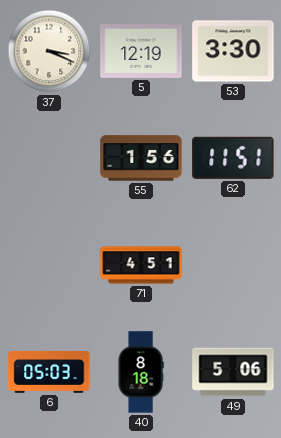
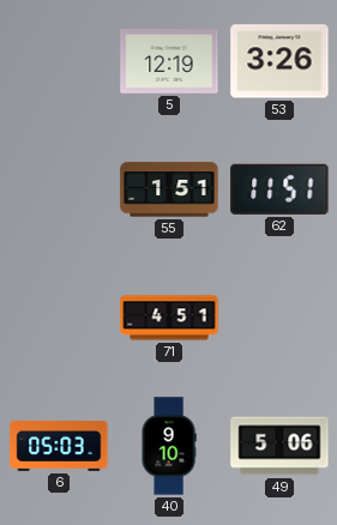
37: 3:19 -> none
53: 3:30 -> 3:26
55: 1:56 -> 1:51
40: 8:18 -> 9:10
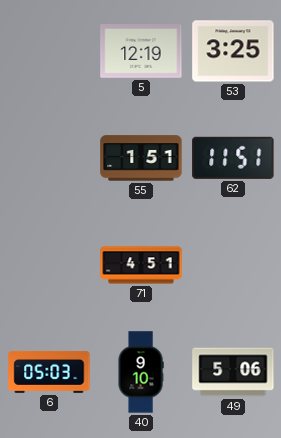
53: 3:26 -> 3:25
